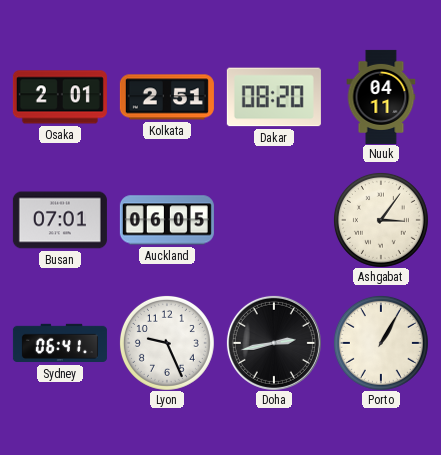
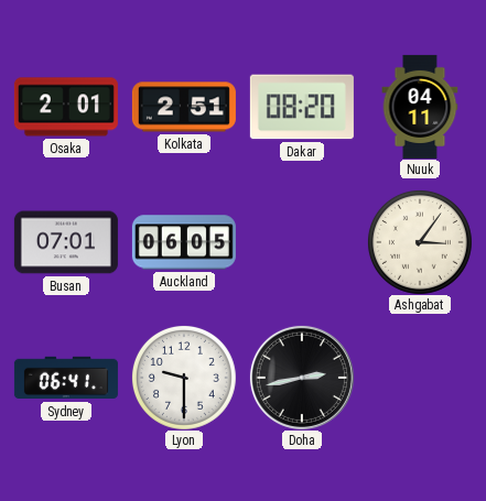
Lyon: 9:26 -> 9:30
Porto: 1:05 -> none
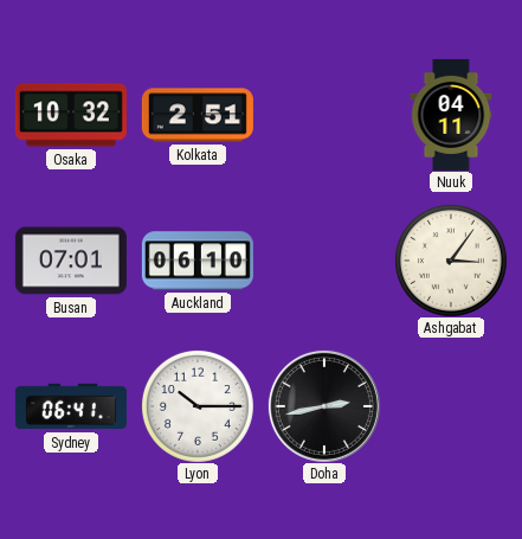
Osaka: 2:01 -> 10:32
Dakar: 08:20 -> none
Auckland: 06:05 -> 06:10
Lyon: 9:30 -> 10:15
